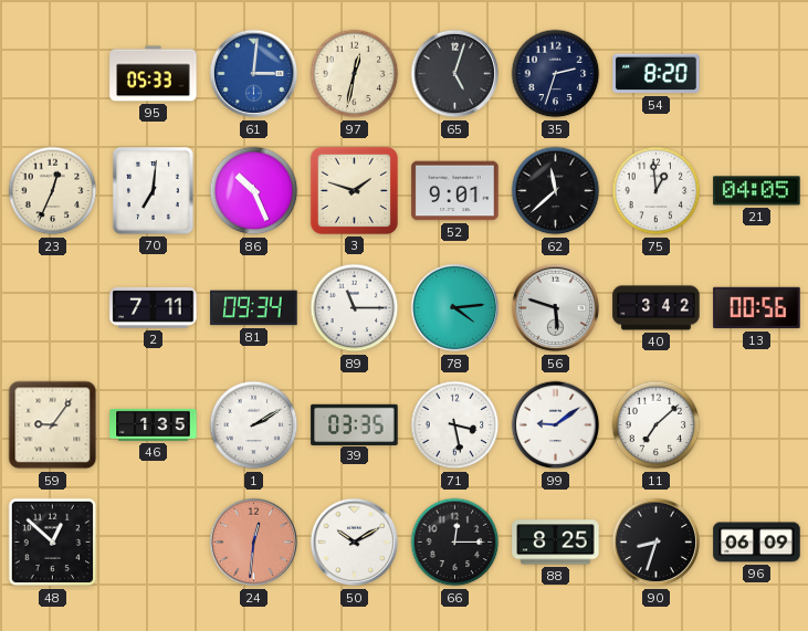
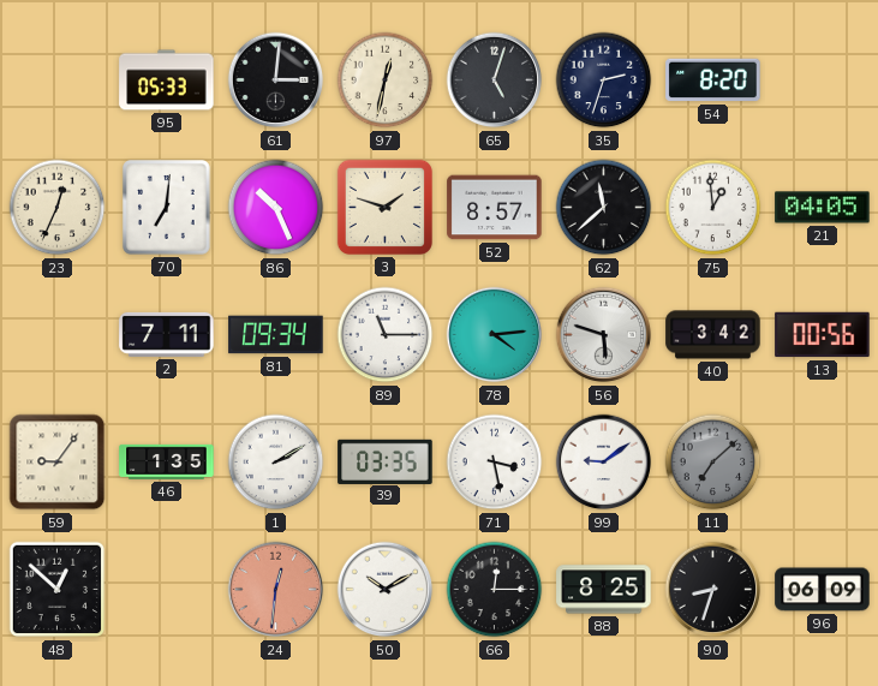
61 dial: blue -> black
52: 9:01 -> 8:57
11 dial: white -> grey
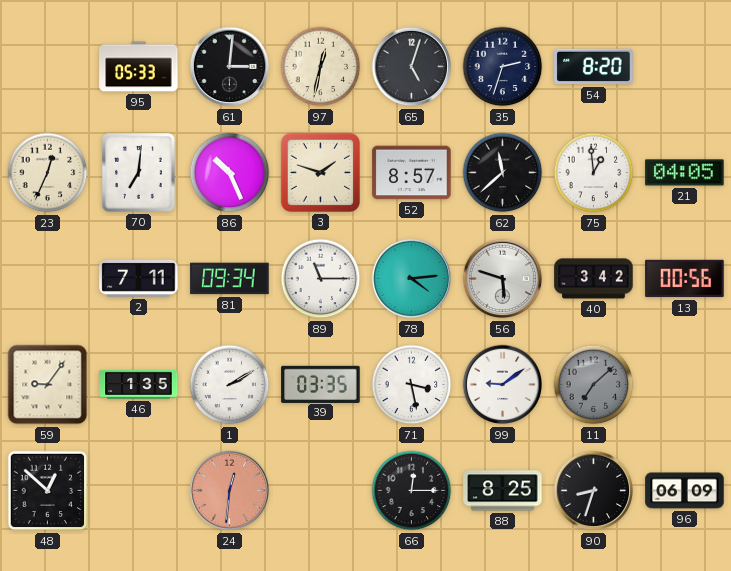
50: 10:10 -> none
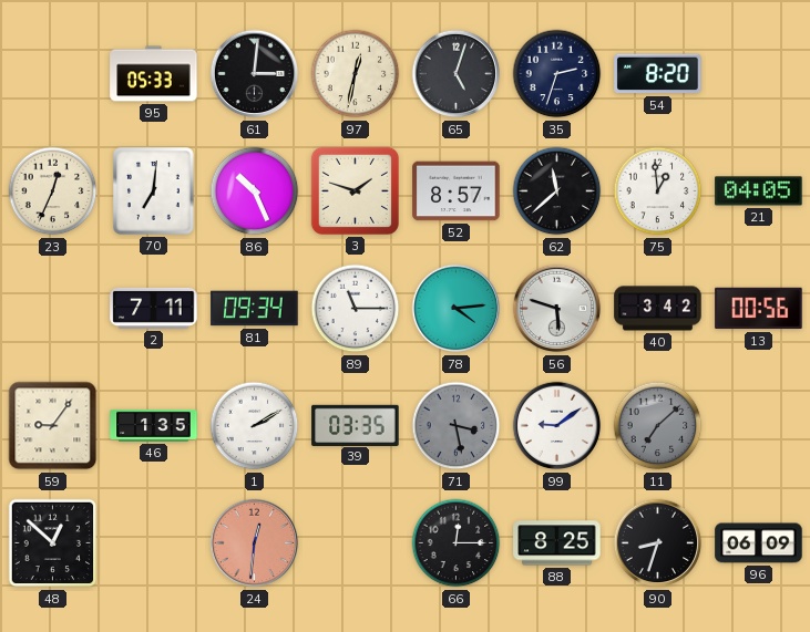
71 dial: white -> grey
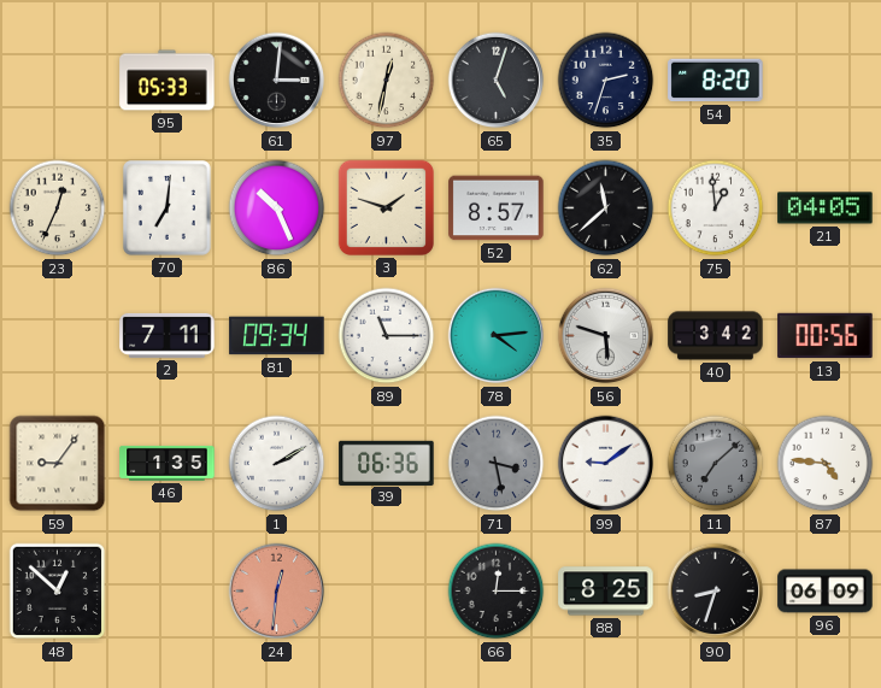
39: 03:35 -> 06:36
87: none -> 4:46
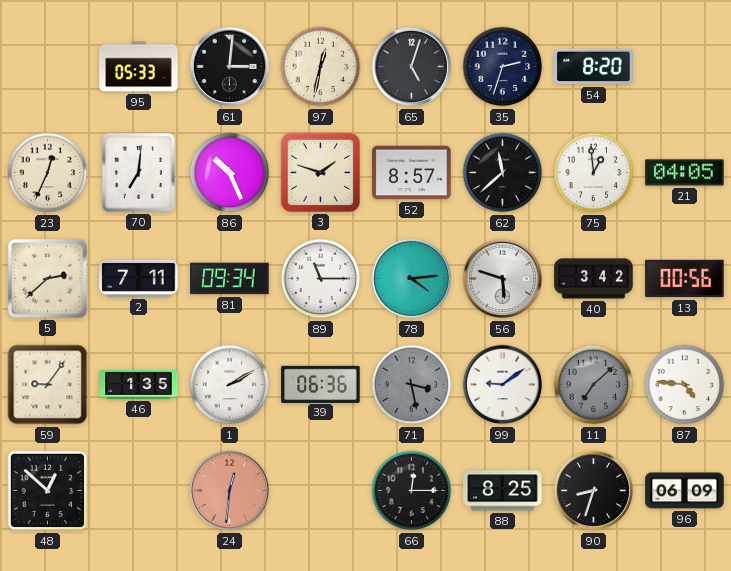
5: none -> 2:38
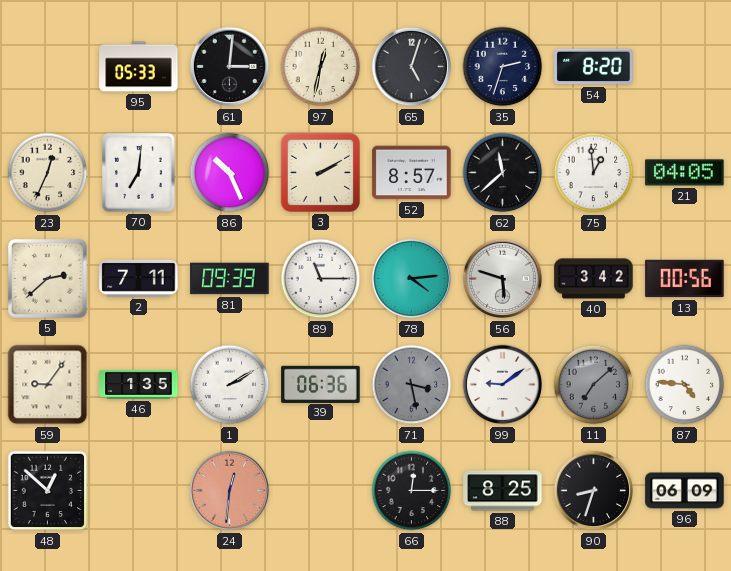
3: 1:48 -> 2:10
81: 09:34 -> 09:39
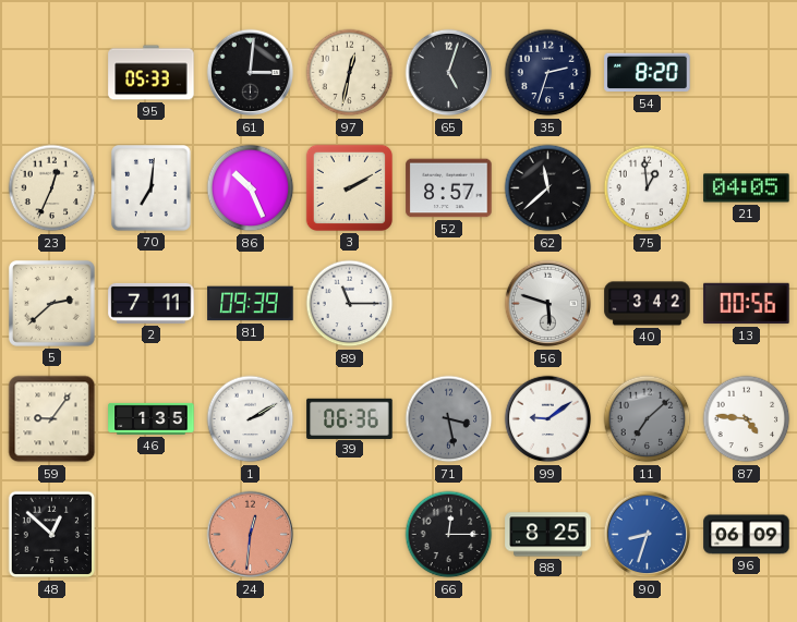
78: 4:14 -> none
90 dial: black -> blue
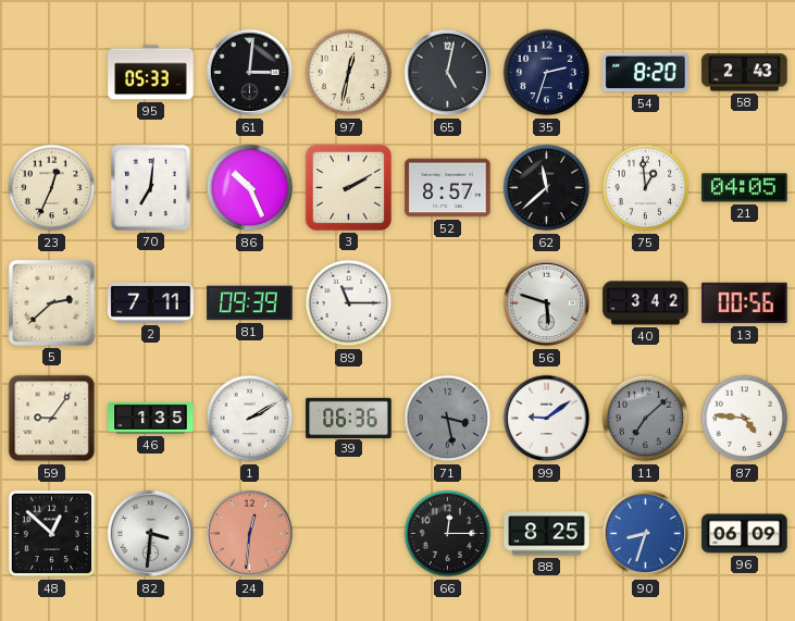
65: 5:03 -> 5:02
58: none -> 2:43
82: none -> 3:31
